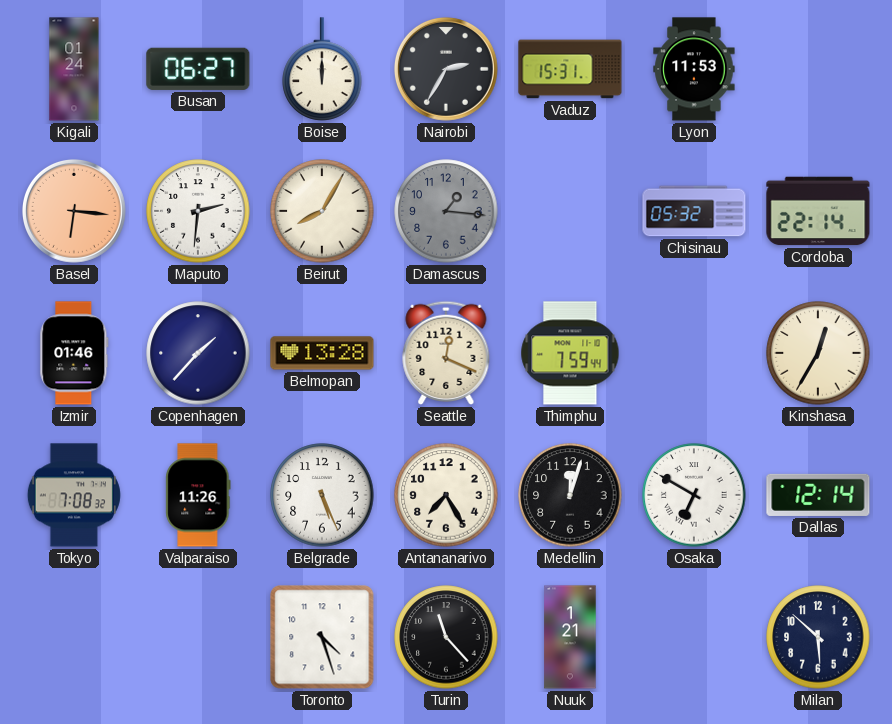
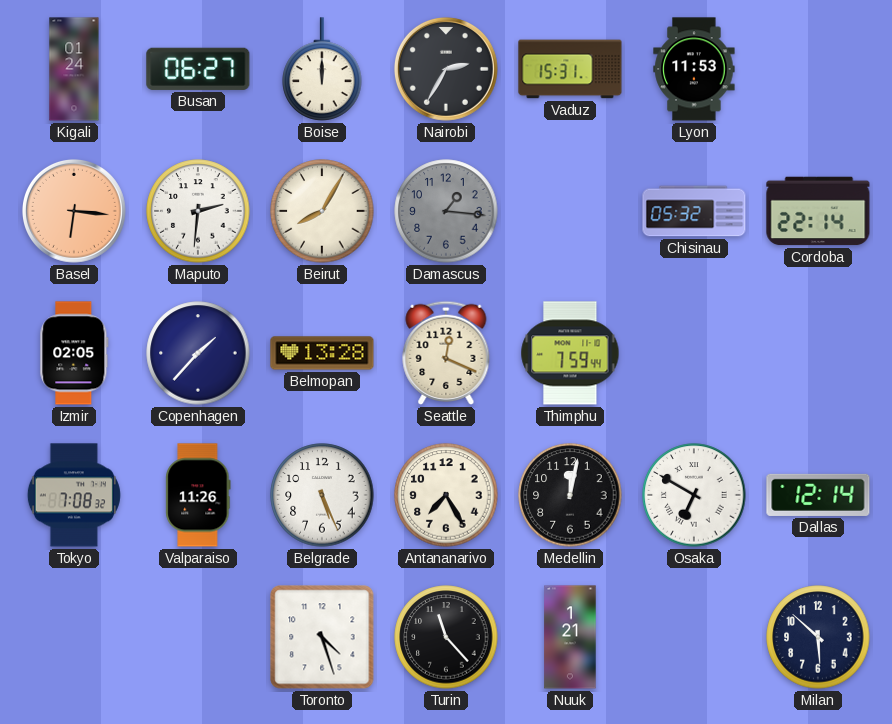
Izmir: 01:46 -> 02:05
Kinshasa: 12:35 -> none
Medellin: 12:03 -> 12:02
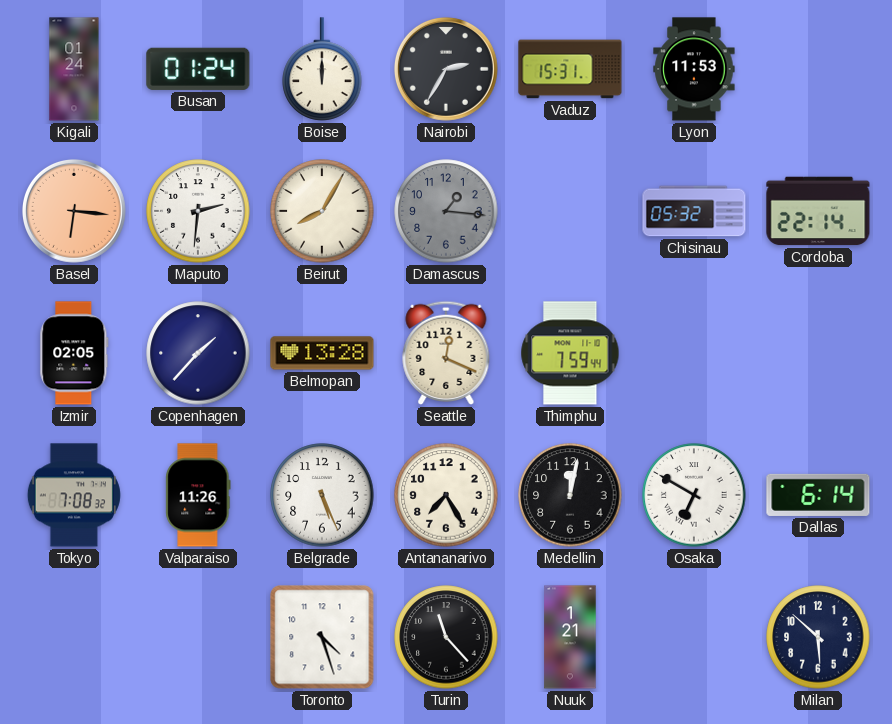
Busan: 06:27 -> 01:24
Dallas: 12:14 -> 6:14
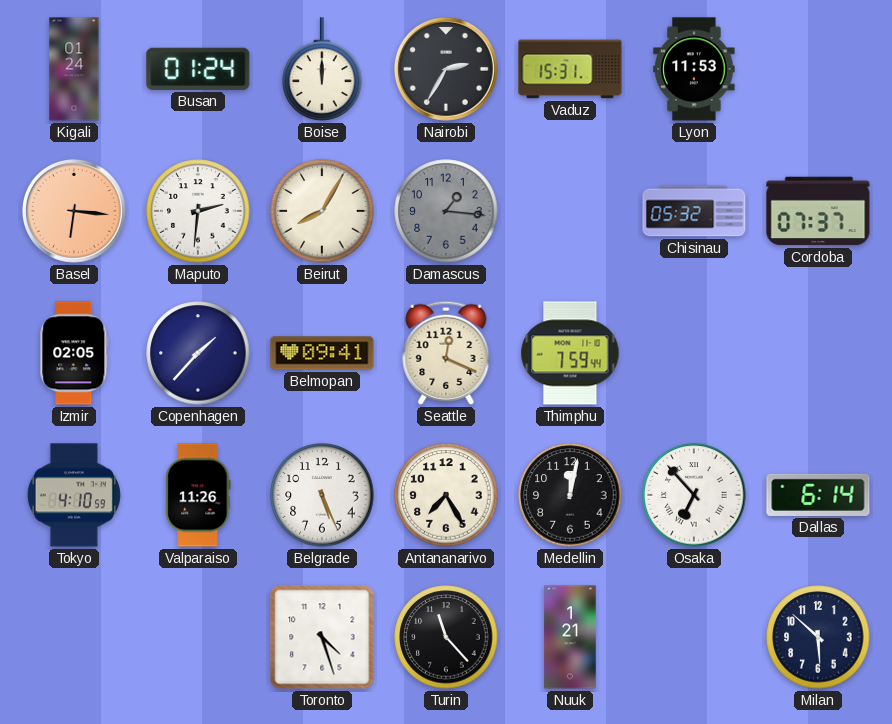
Cordoba: 22:14 -> 07:37
Belmopan: 13:28 -> 09:41
Tokyo: 7:08 -> 4:10
Osaka: 6:50 -> 6:53
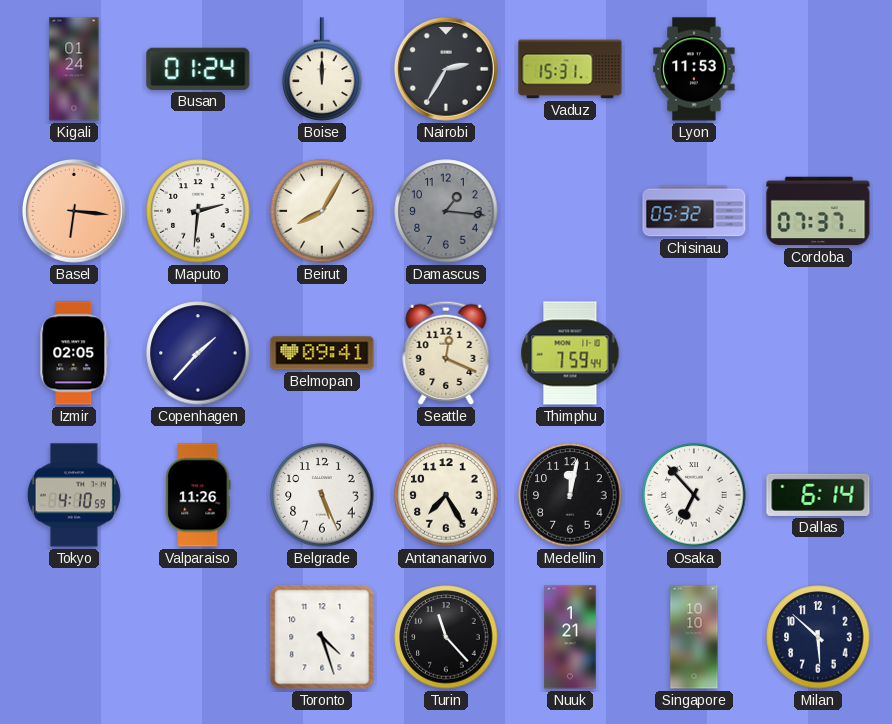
Singapore: none -> 10:10
